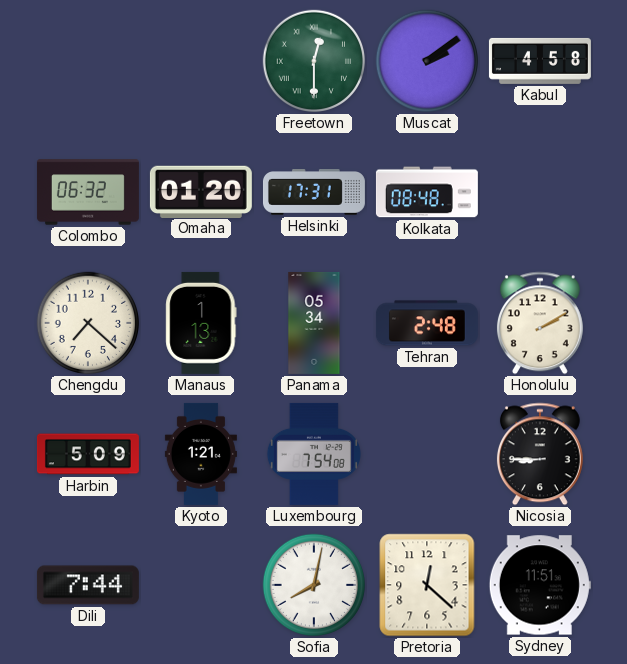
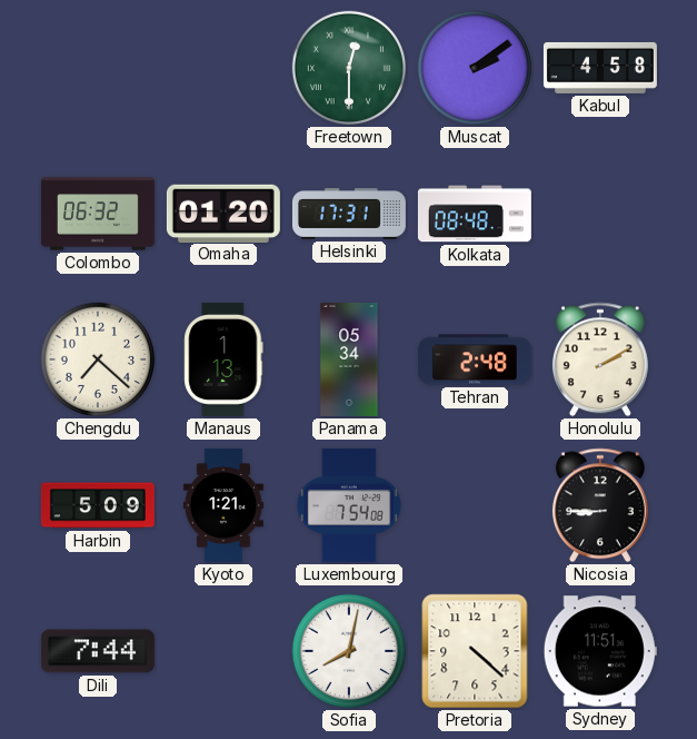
Pretoria: 12:22 -> 4:22
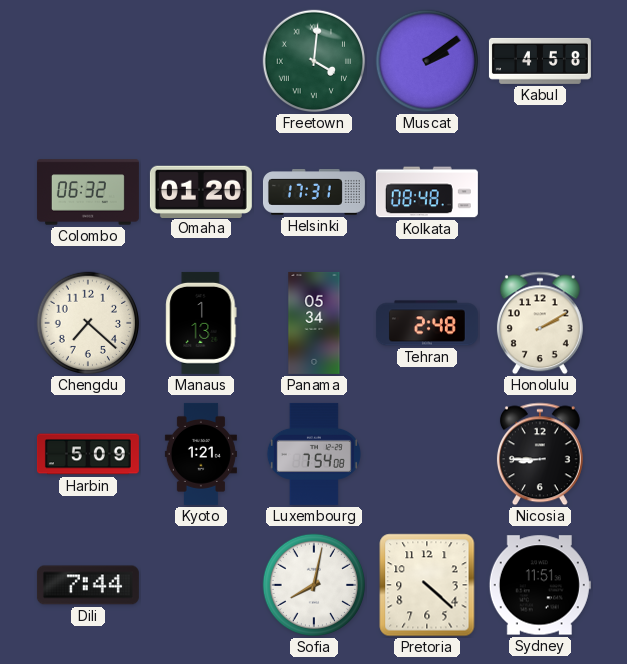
Freetown: 12:30 -> 4:01
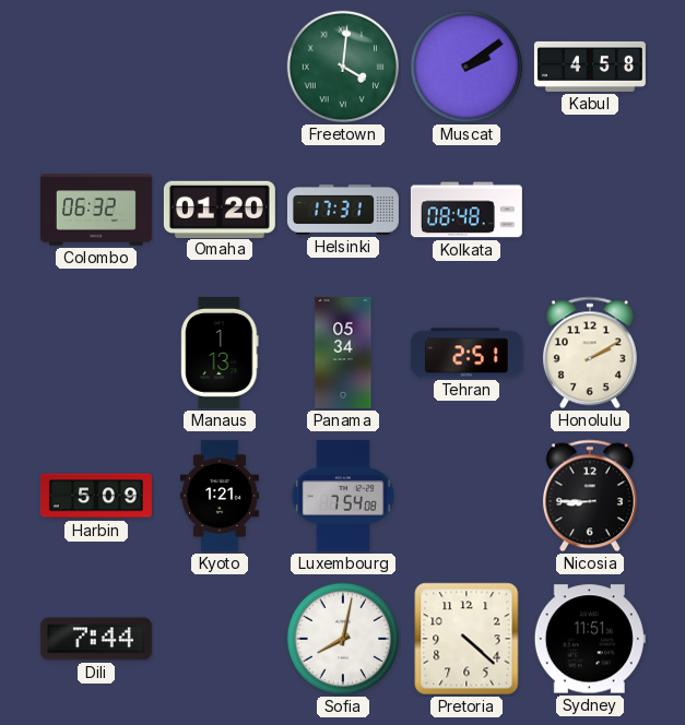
Chengdu: 7:22 -> none
Tehran: 2:48 -> 2:51
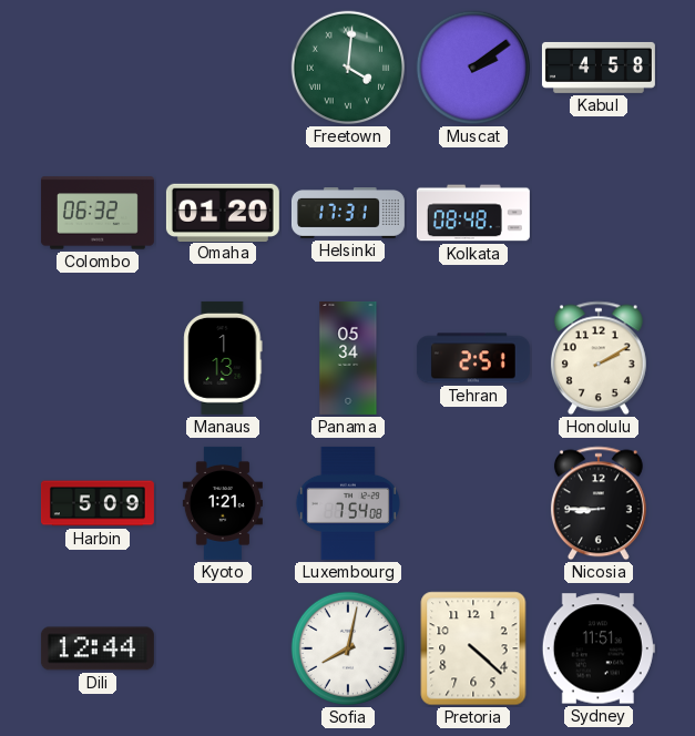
Dili: 7:44 -> 12:44
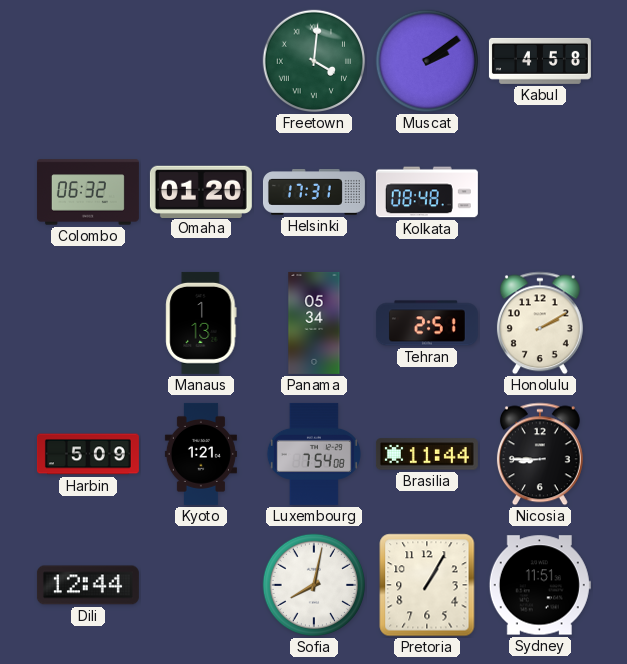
Brasilia: none -> 11:44
Pretoria: 4:22 -> 1:05
